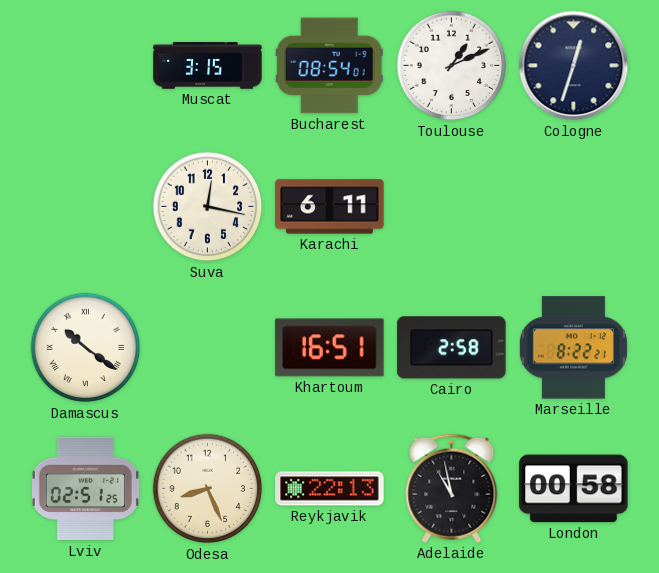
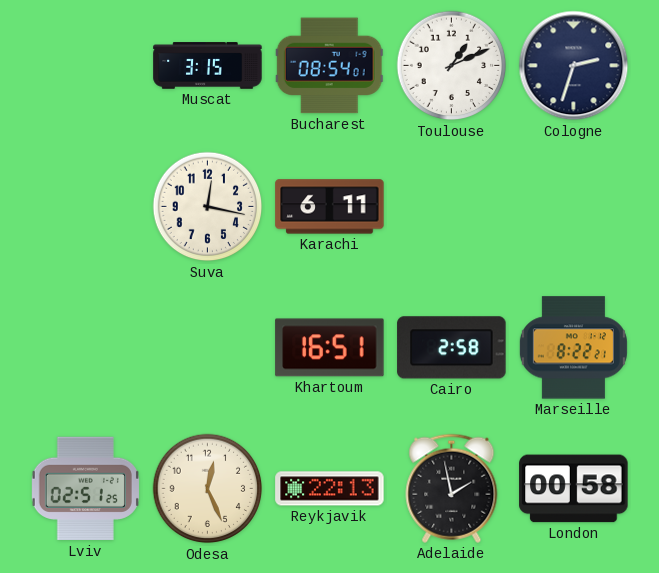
Cologne: 12:33 -> 2:33
Damascus: 10:21 -> none
Odesa: 8:26 -> 12:26
Adelaide: 10:58 -> 1:58
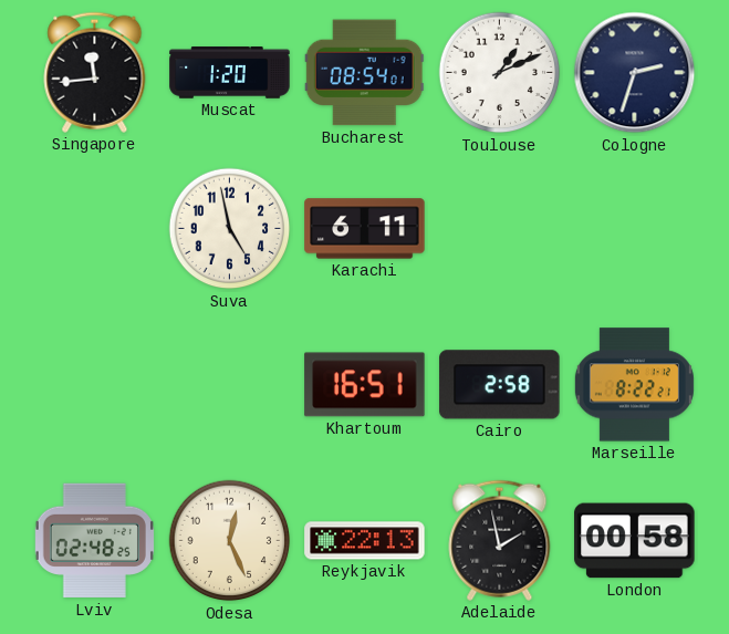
Singapore: none -> 11:44
Muscat: 3:15 -> 1:20
Suva: 12:17 -> 4:58
Lviv: 02:51 -> 02:48
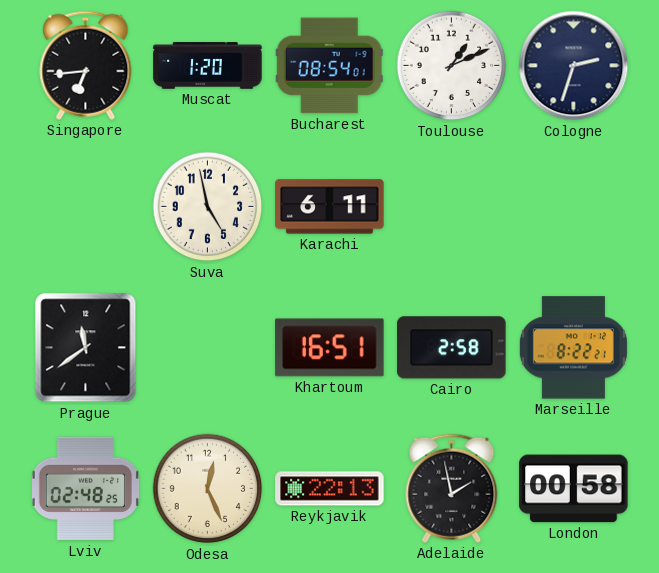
Singapore: 11:44 -> 6:44
Prague: none -> 11:39
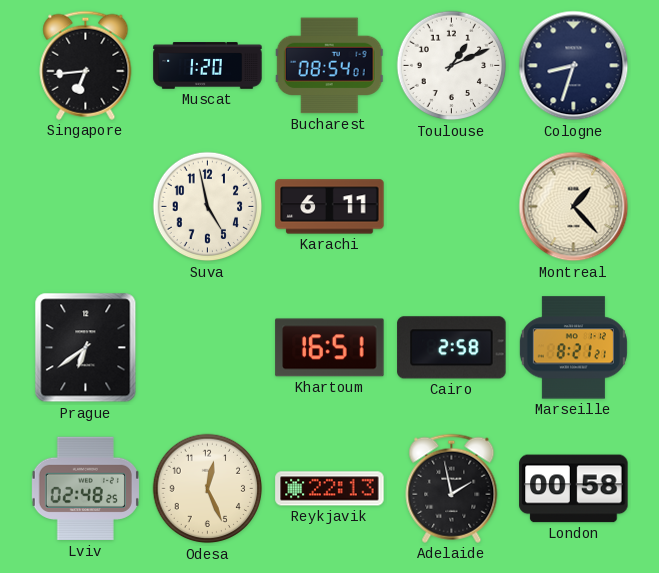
Cologne: 2:33 -> 8:33
Montreal: none -> 1:23
Prague: 11:39 -> 6:39
Marseille: 8:22 -> 8:21
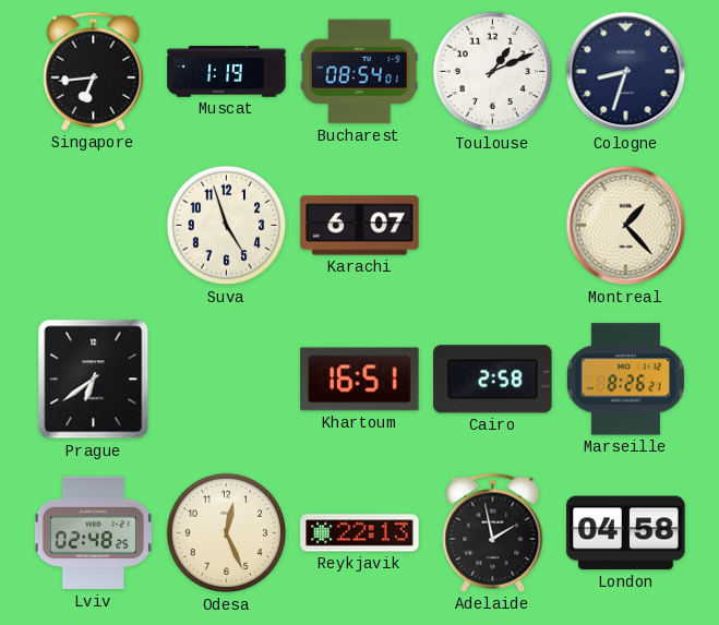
Muscat: 1:20 -> 1:19
Suva: 4:58 -> 4:57
Karachi: 6:11 -> 6:07
Marseille: 8:21 -> 8:26
London: 00:58 -> 04:58
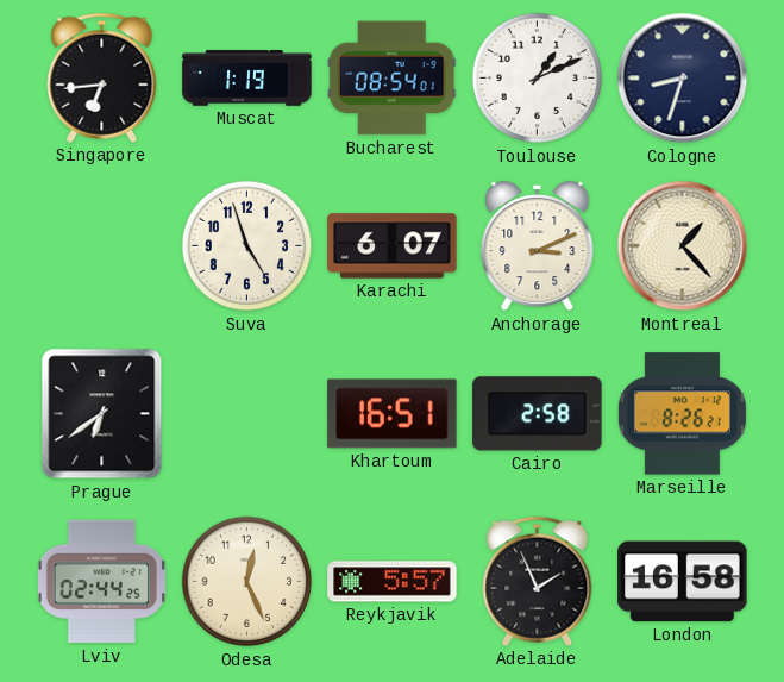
Anchorage: none -> 3:11
Lviv: 02:48 -> 02:44
Reykjavik: 22:13 -> 5:57
Adelaide: 1:58 -> 1:56
London: 04:58 -> 16:58
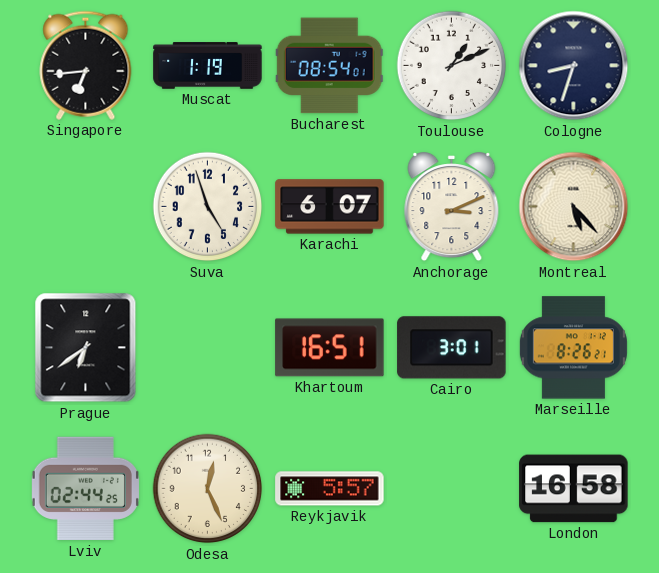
Montreal: 1:23 -> 5:23
Cairo: 2:58 -> 3:01
Adelaide: 1:56 -> none
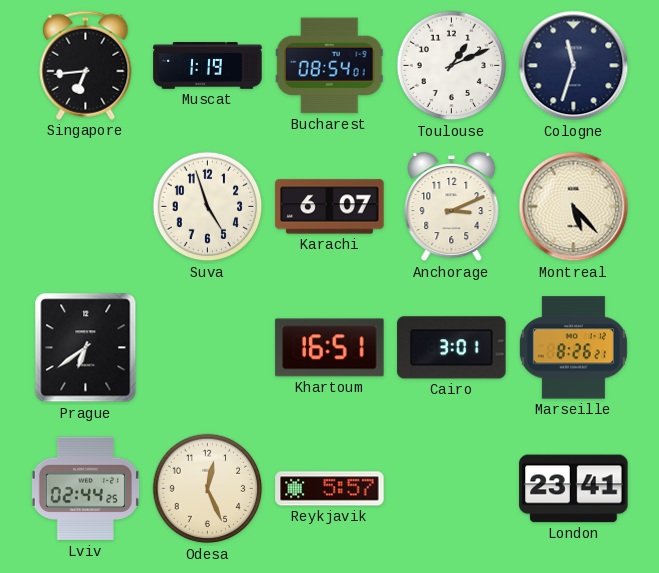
Cologne: 8:33 -> 11:33
London: 16:58 -> 23:41
